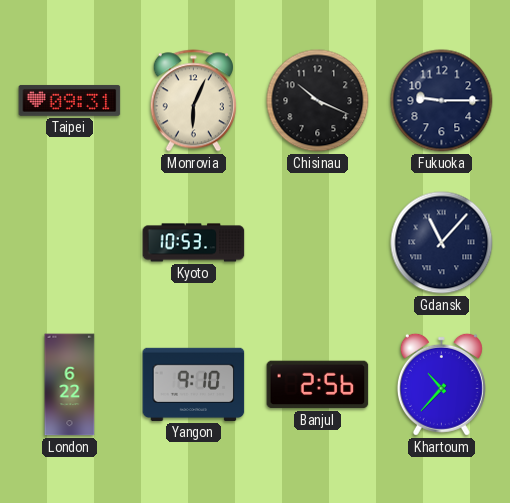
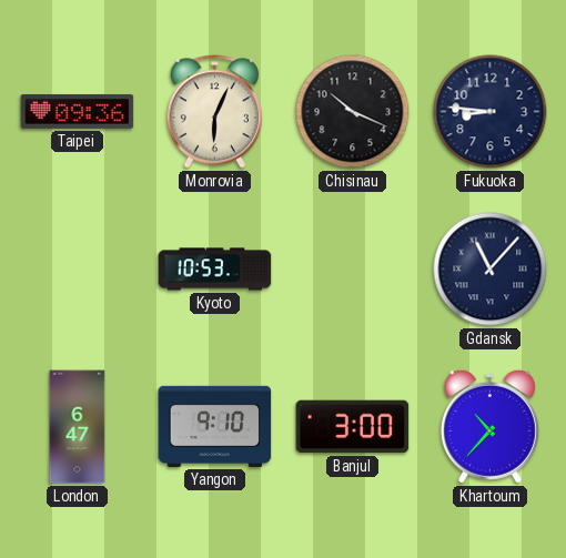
Taipei: 09:31 -> 09:36
Fukuoka: 9:15 -> 8:46
London: 6:22 -> 6:47
Banjul: 2:56 -> 3:00
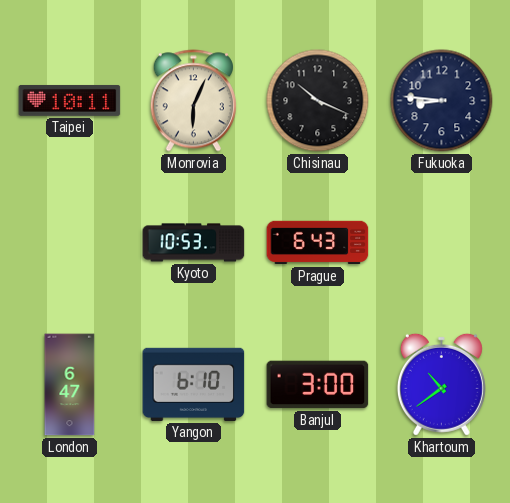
Taipei: 09:36 -> 10:11
Prague: none -> 6:43
Gdansk: 11:07 -> none
Yangon: 9:10 -> 6:10
Khartoum: 10:37 -> 10:39
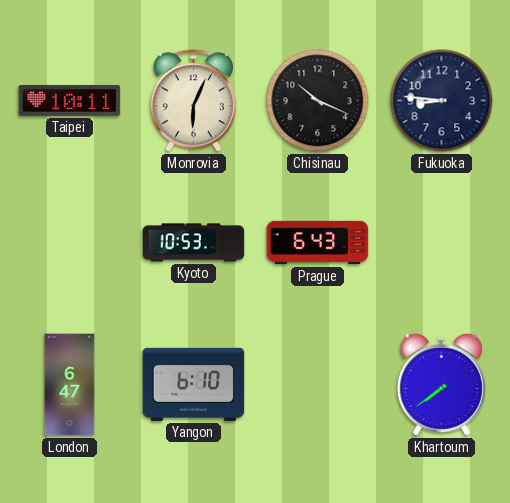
Banjul: 3:00 -> none
Khartoum: 10:39 -> 7:39
